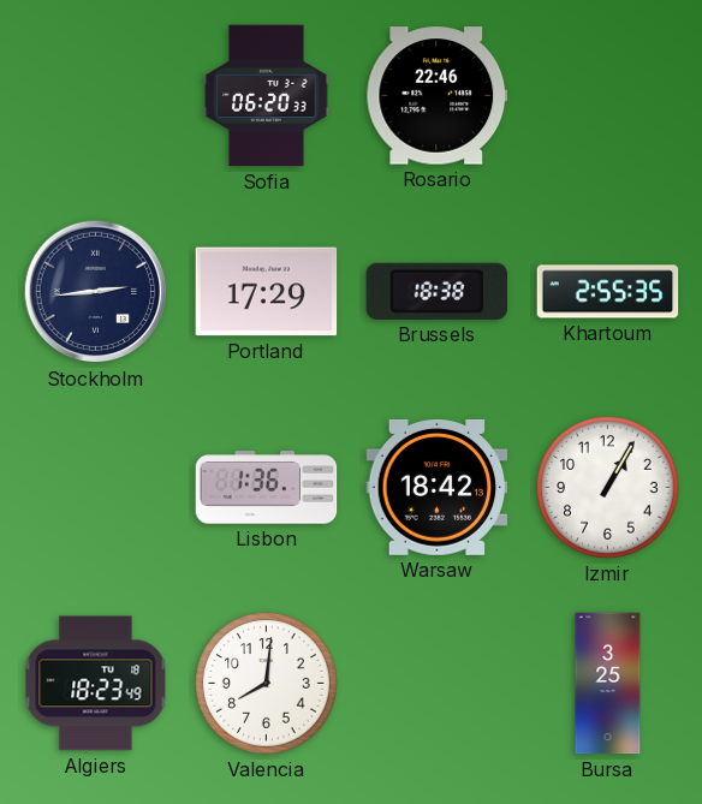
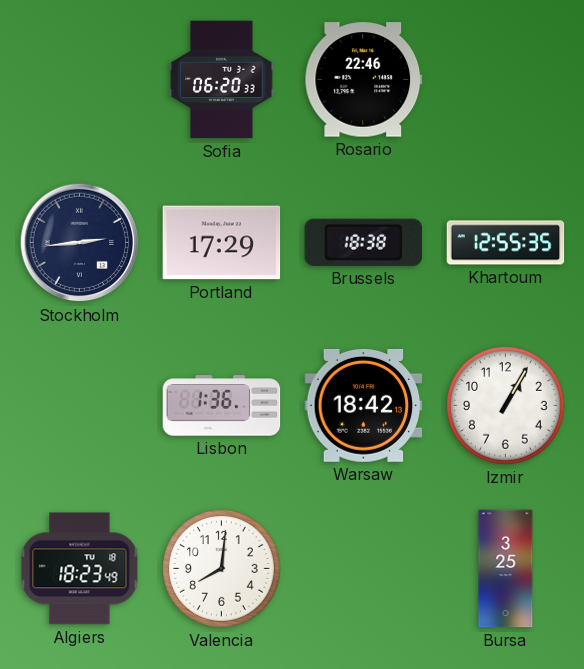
Khartoum: 2:55 -> 12:55
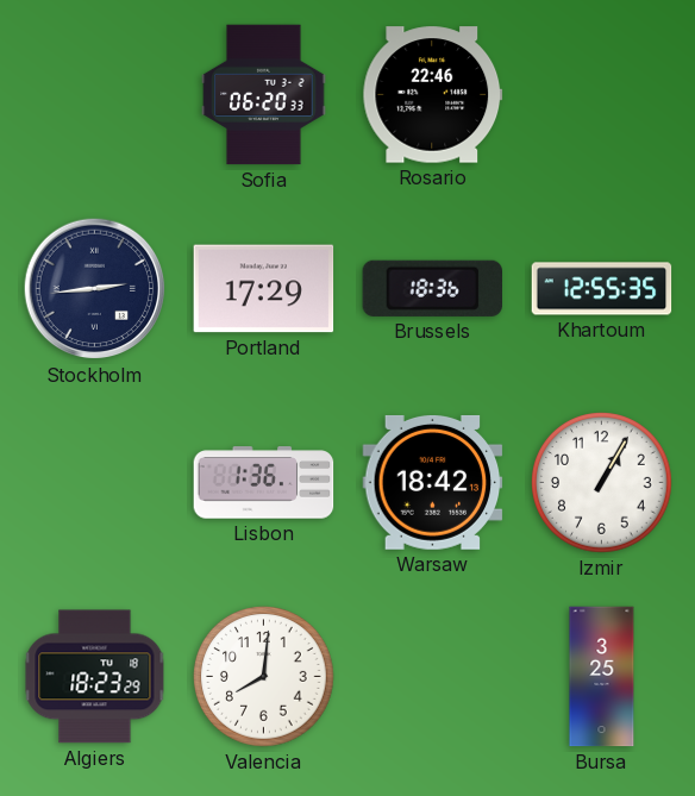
Brussels: 18:38 -> 18:36
Algiers: 18:23:49 -> 18:23:29
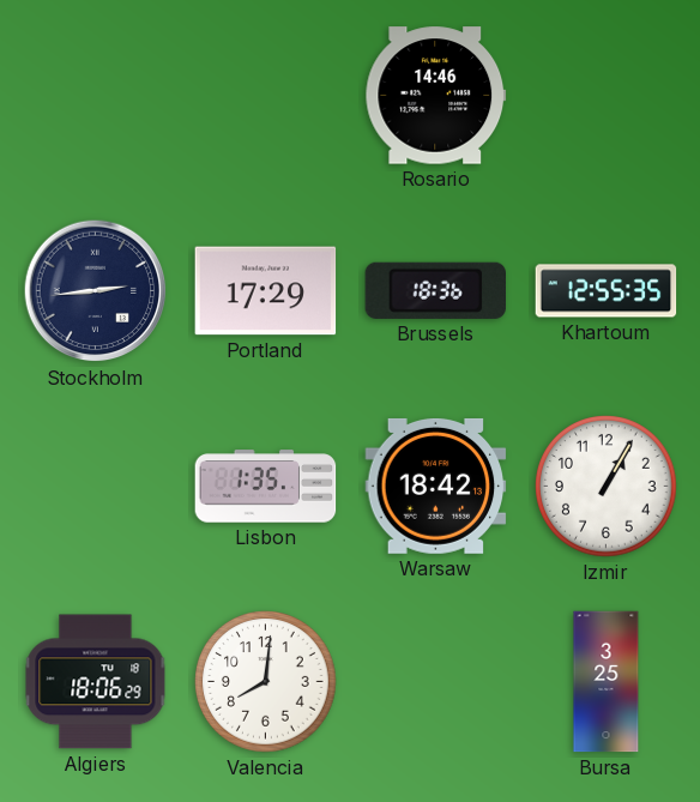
Sofia: 06:20 -> none
Rosario: 22:46 -> 14:46
Lisbon: 1:36 -> 1:35
Algiers: 18:23 -> 18:06
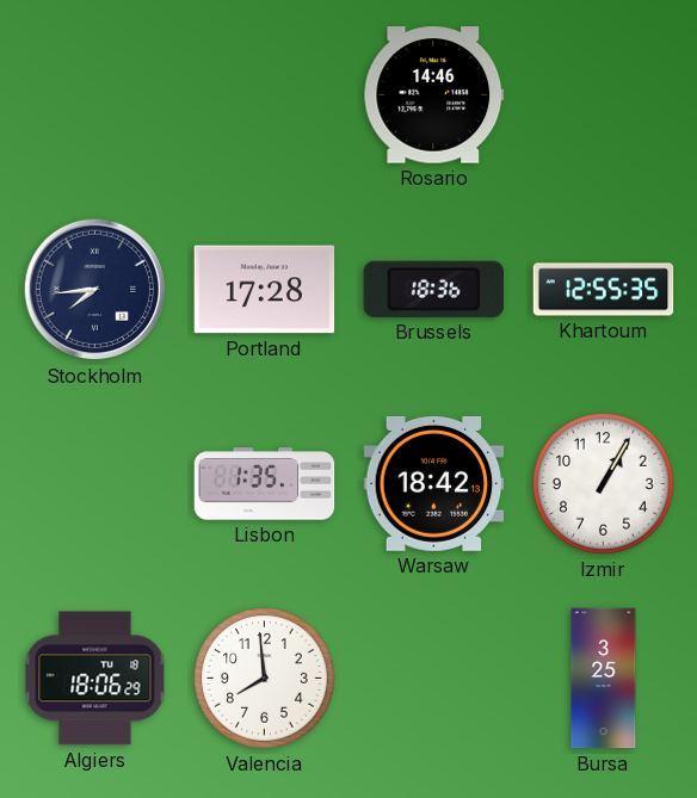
Stockholm: 2:44 -> 7:44
Portland: 17:29 -> 17:28
Valencia: 8:01 -> 7:59
